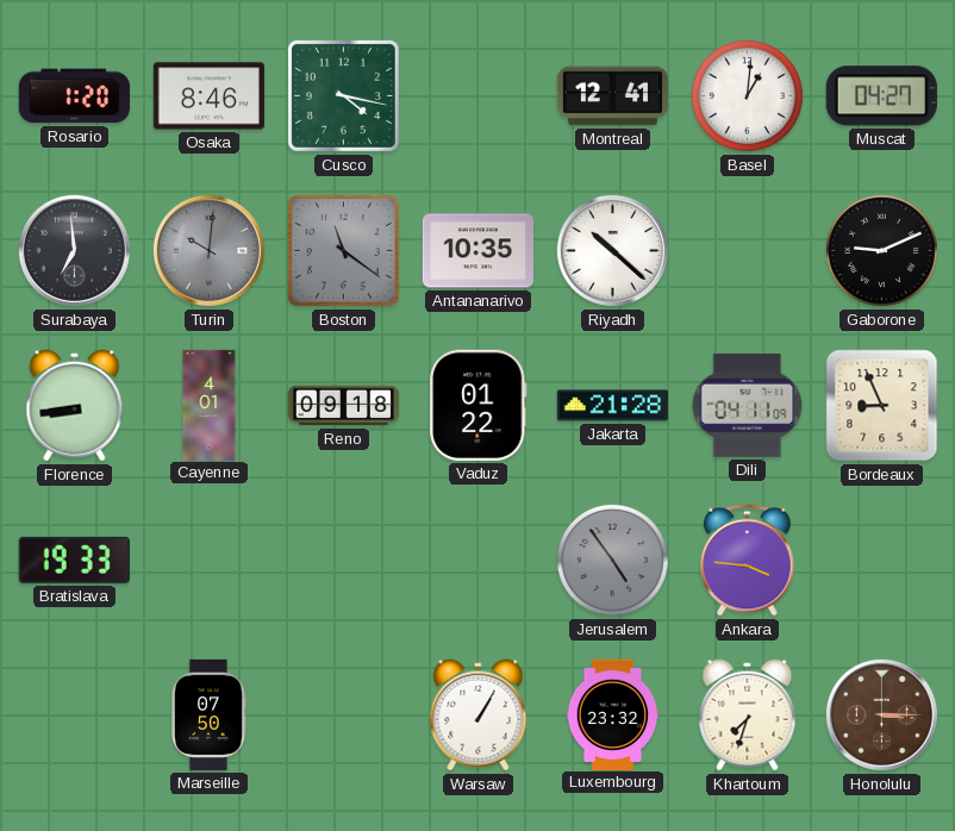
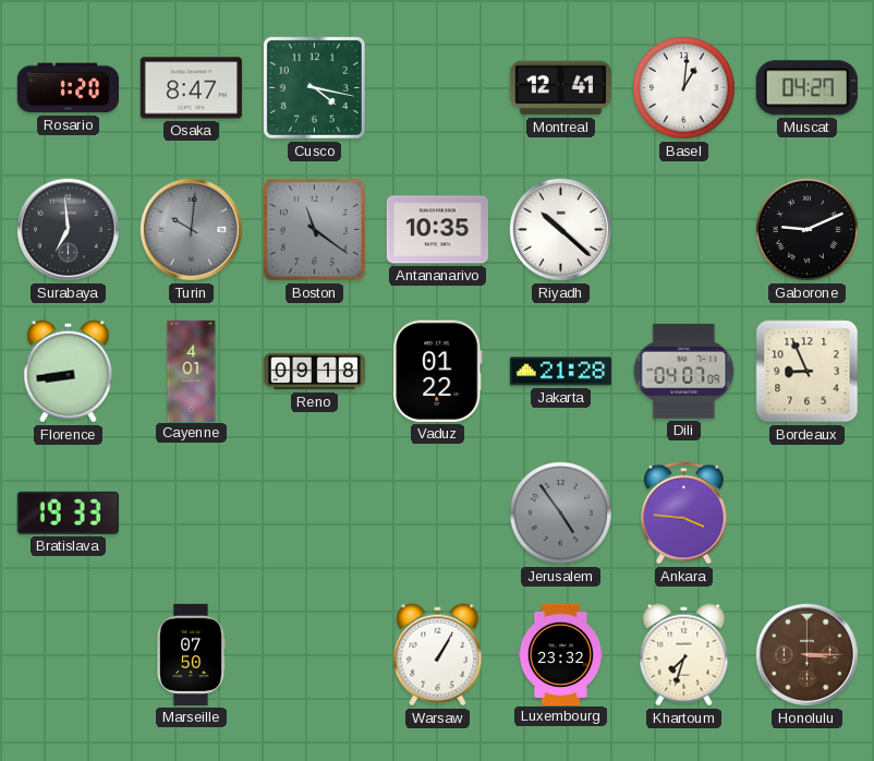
Osaka: 8:46 -> 8:47
Dili: 04:11 -> 04:07
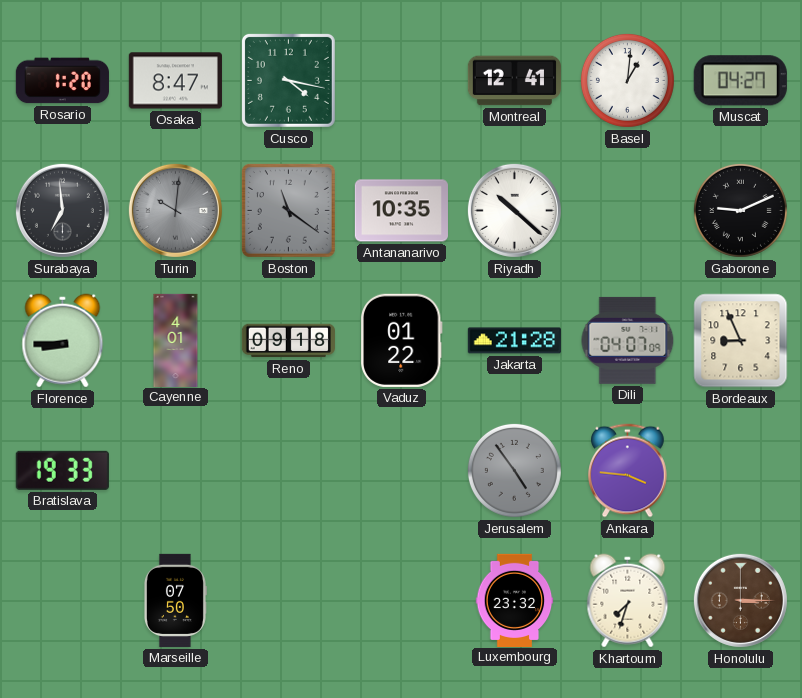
Florence: 8:44 -> 8:45
Warsaw: 1:05 -> none
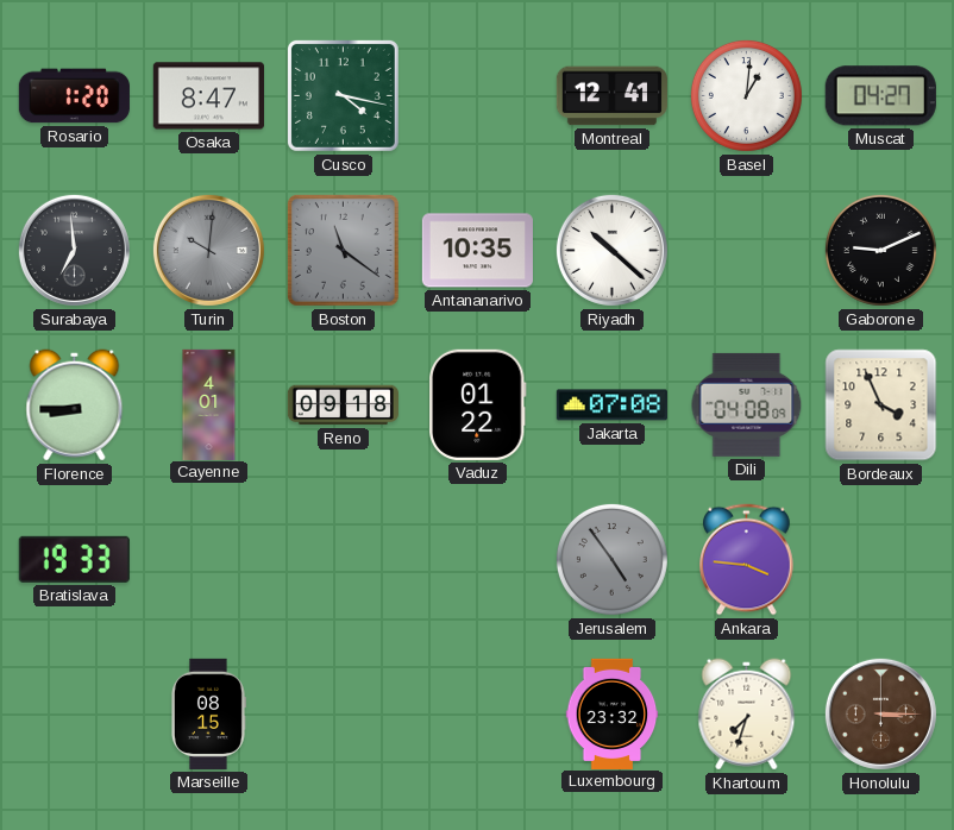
Jakarta: 21:28 -> 07:08
Dili: 04:07 -> 04:08
Bordeaux: 8:56 -> 3:56
Marseille: 07:50 -> 08:15
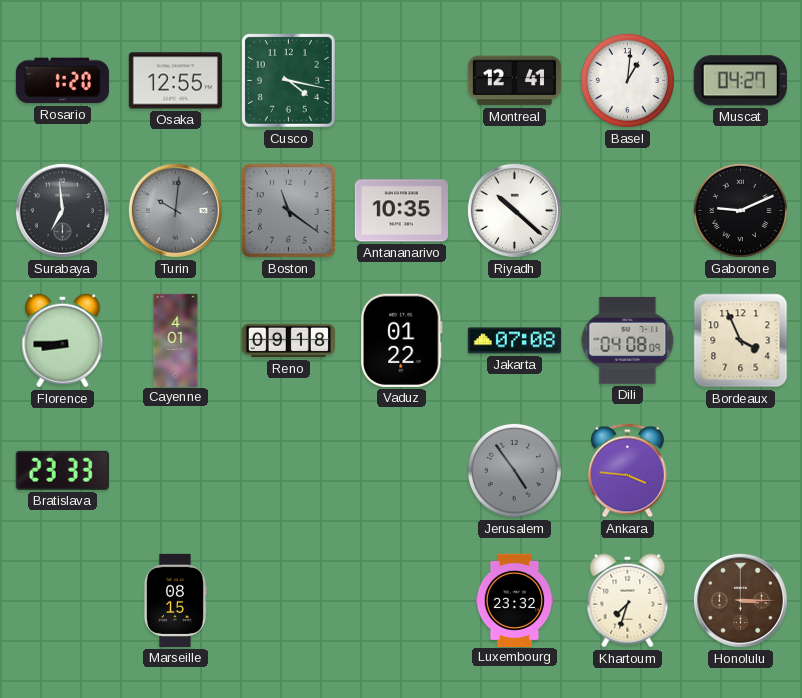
Osaka: 8:47 -> 12:55
Bratislava: 19:33 -> 23:33
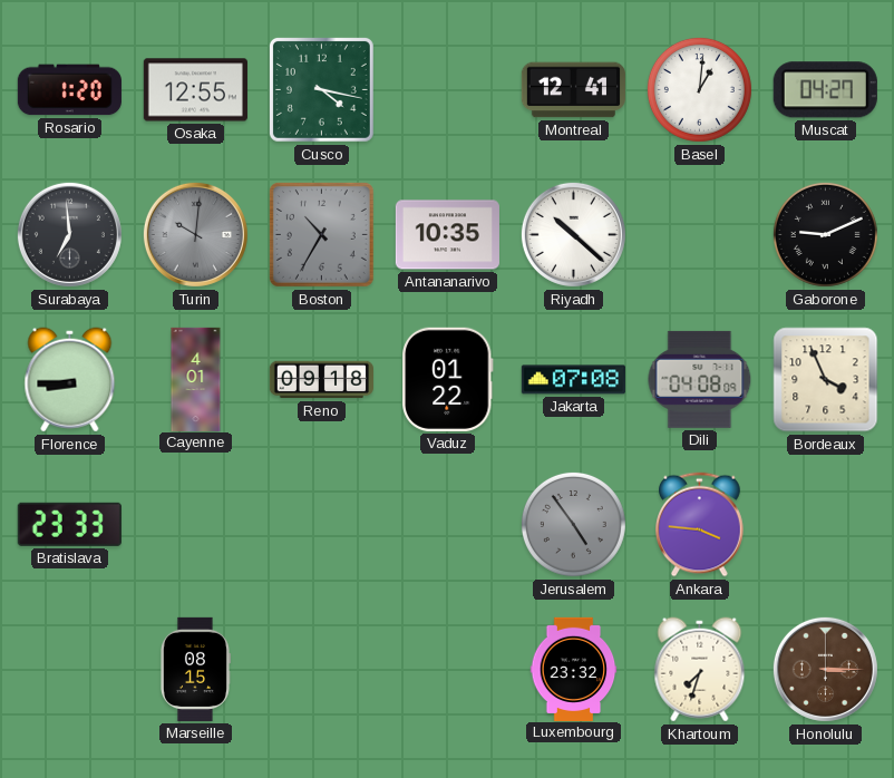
Boston: 11:21 -> 10:35
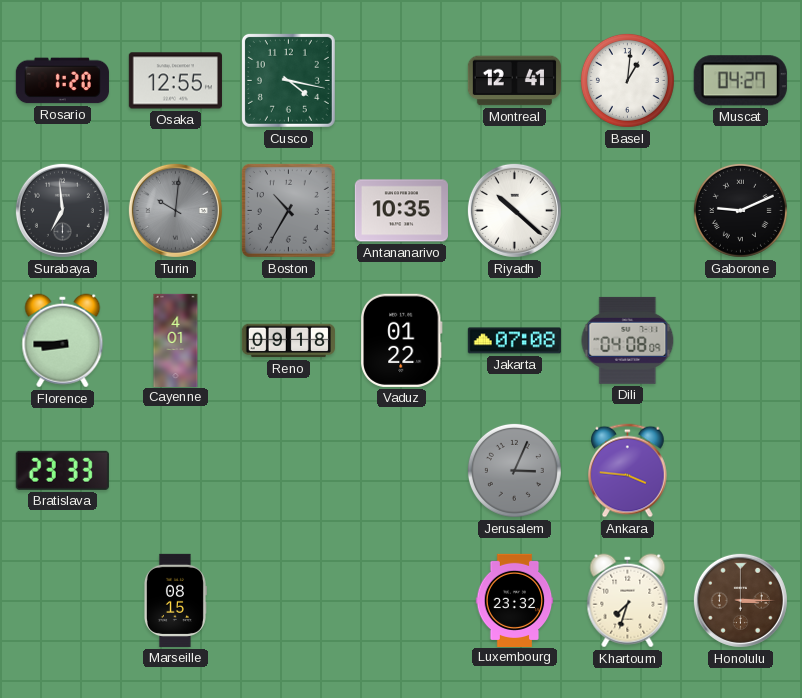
Bordeaux: 3:56 -> none
Jerusalem: 4:54 -> 3:04
